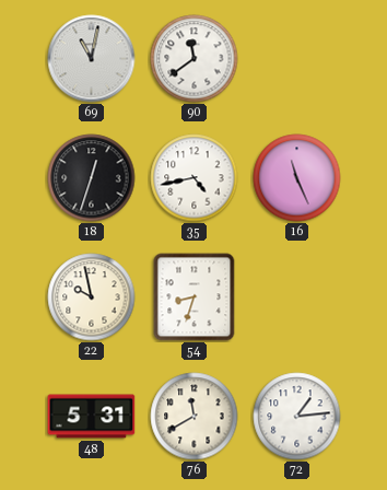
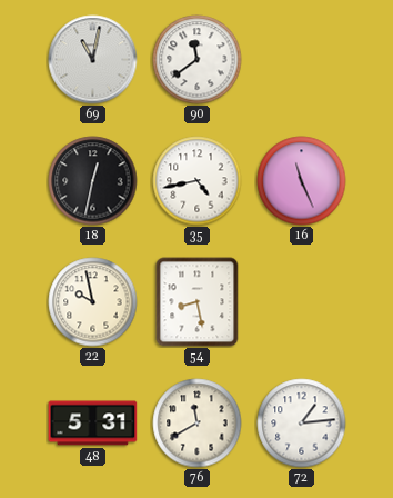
18: 12:33 -> 12:32
54: 8:33 -> 8:28
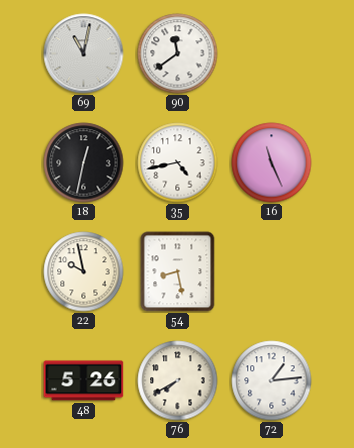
48: 5:31 -> 5:26
76: 11:40 -> 7:40
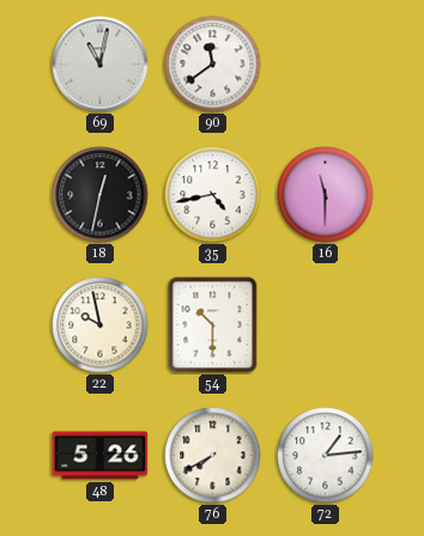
16: 11:26 -> 11:30
54: 8:28 -> 10:30
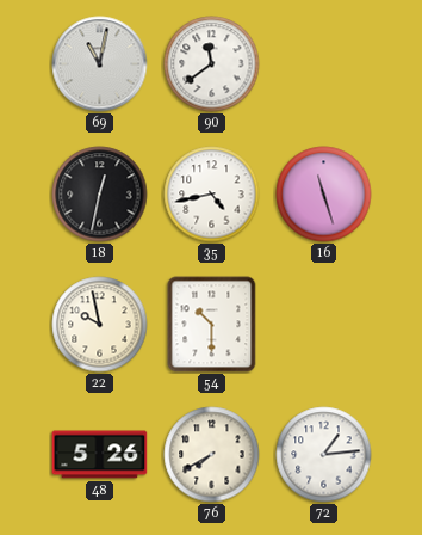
16: 11:30 -> 11:27
